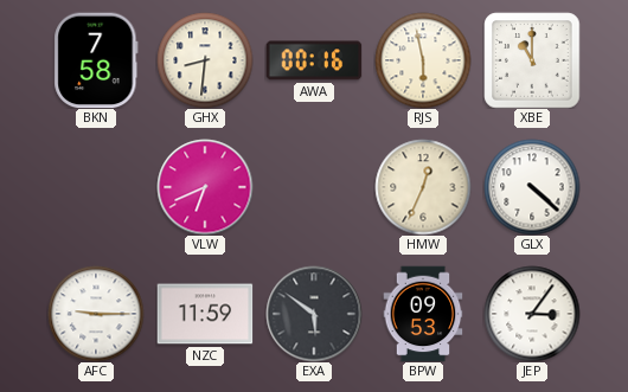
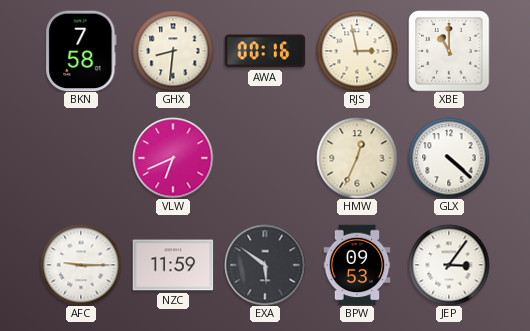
RJS: 5:58 -> 2:58
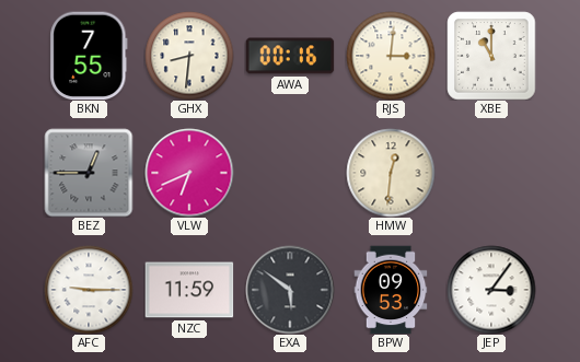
BKN: 7:58 -> 7:55
RJS: 2:58 -> 3:01
BEZ: none -> 12:45
HMW: 12:34 -> 12:31
GLX: 4:22 -> none
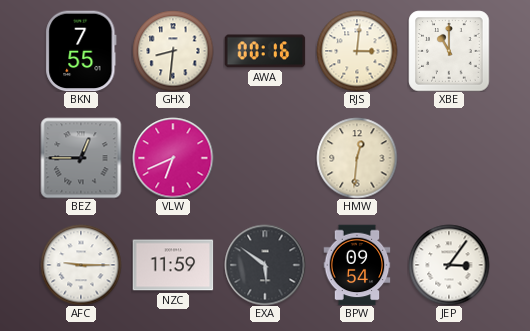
BPW: 09:53 -> 09:54
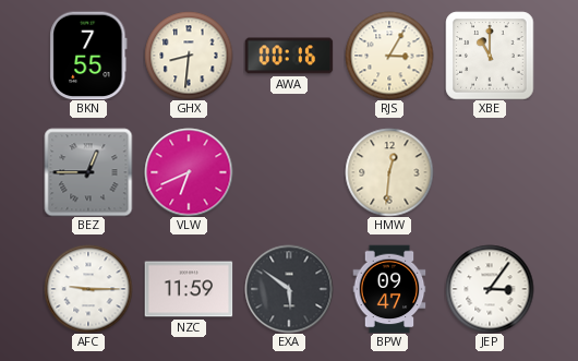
RJS: 3:01 -> 3:05
BPW: 09:54 -> 09:47
